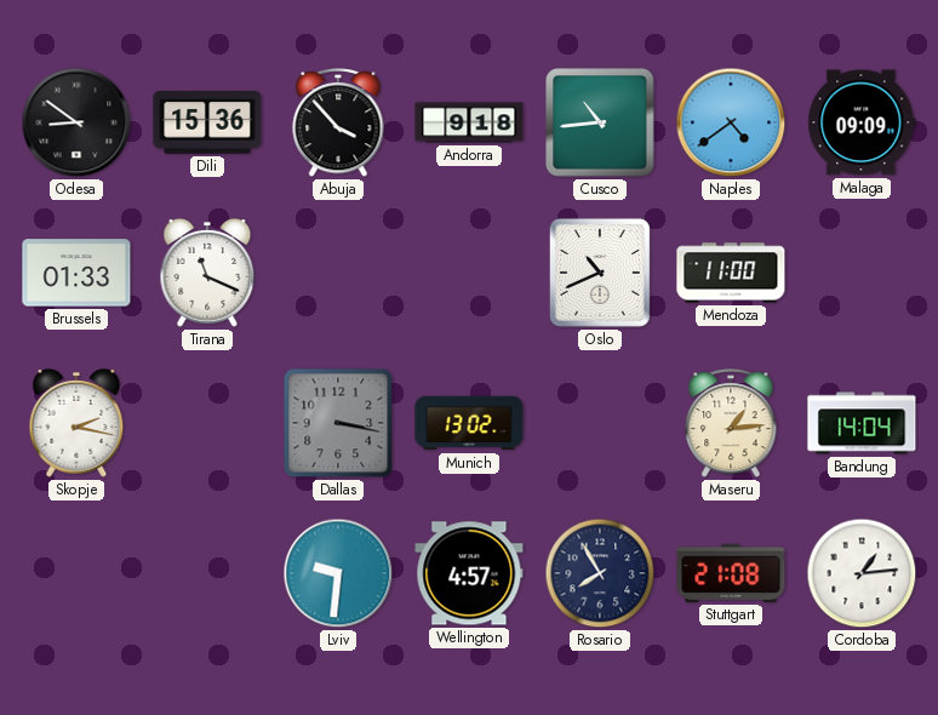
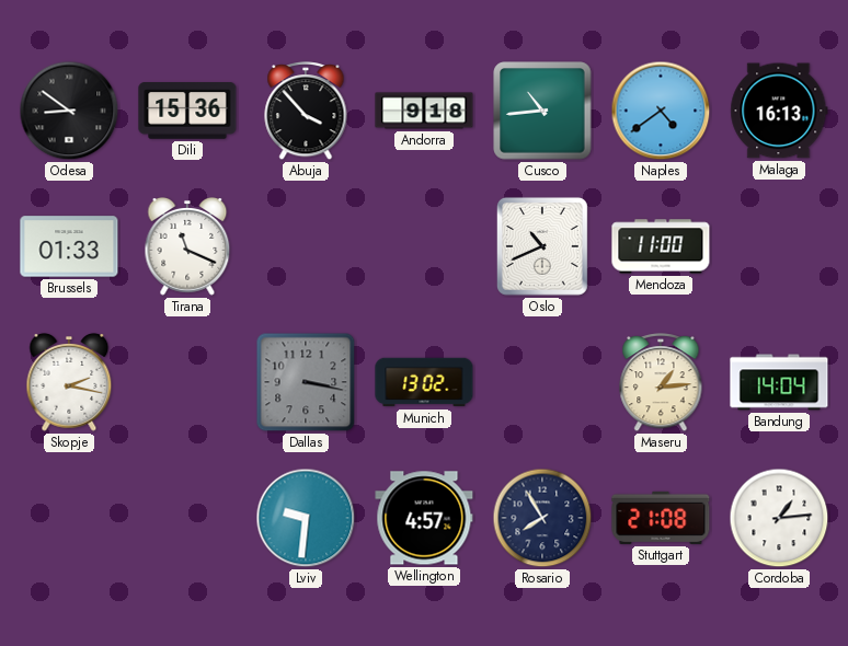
Malaga: 09:09 -> 16:13
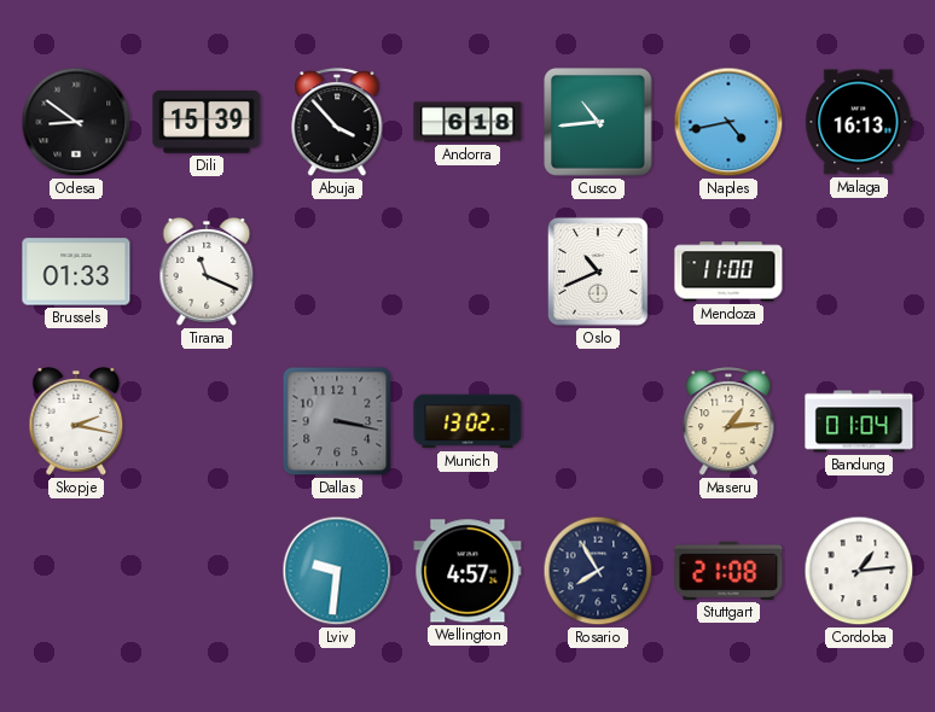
Dili: 15:36 -> 15:39
Andorra: 9:18 -> 6:18
Naples: 4:39 -> 4:43
Bandung: 14:04 -> 01:04
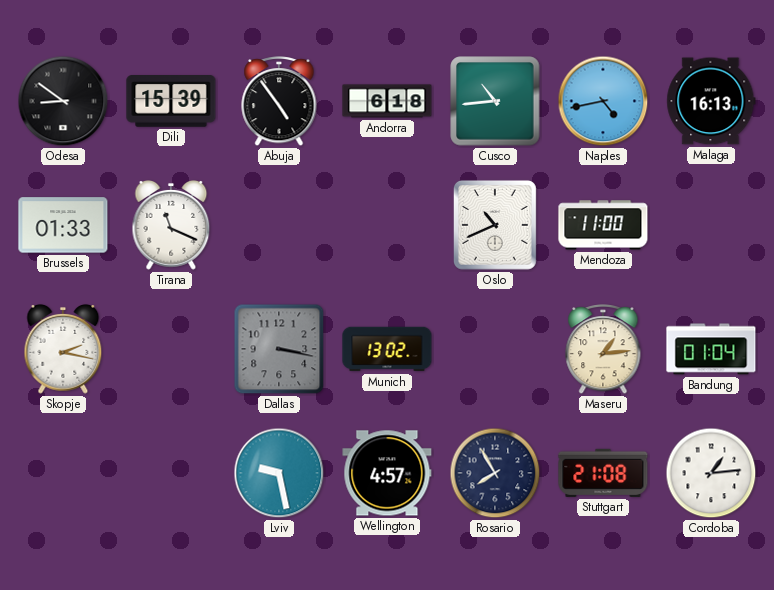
Abuja: 3:53 -> 4:54
Lviv: 9:31 -> 9:28
